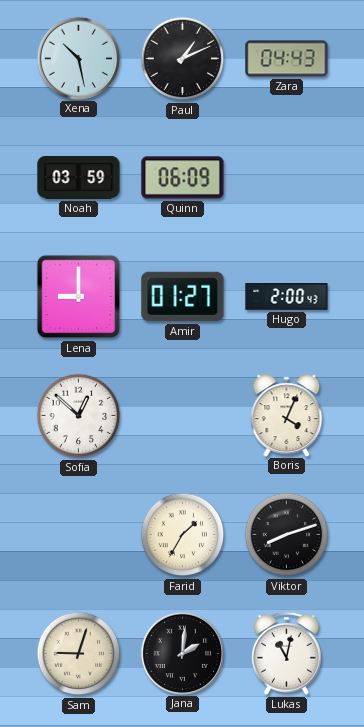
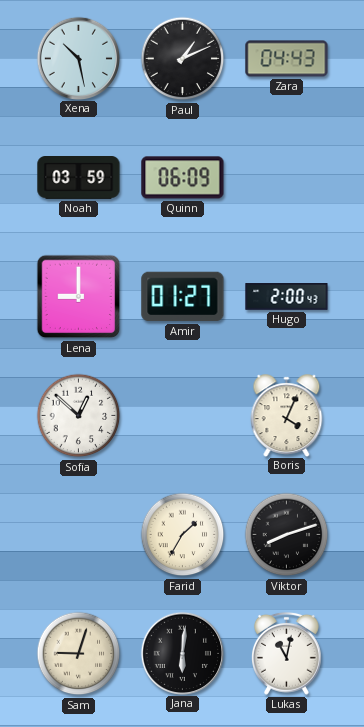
Jana: 2:01 -> 6:01
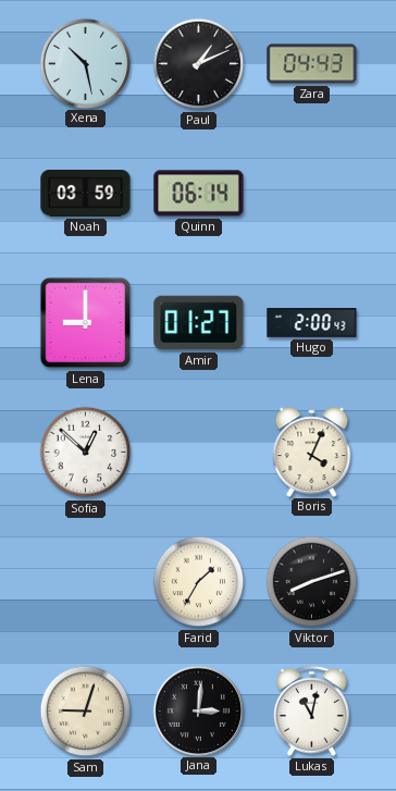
Quinn: 06:09 -> 06:14
Jana: 6:01 -> 3:01
